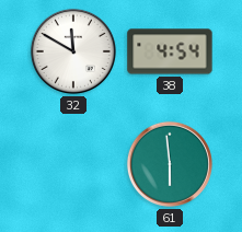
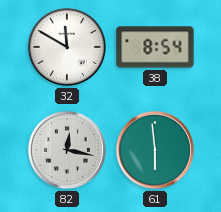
38: 4:54 -> 8:54
82: none -> 12:17
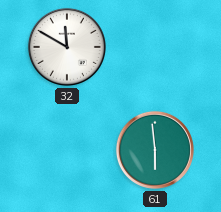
38: 8:54 -> none
82: 12:17 -> none
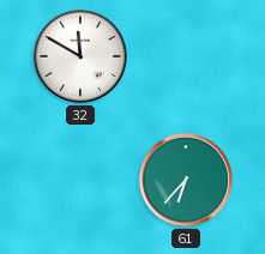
61: 5:59 -> 6:37
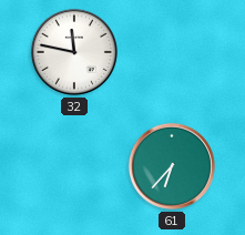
32: 11:50 -> 11:47
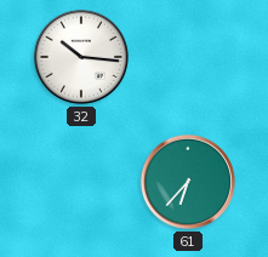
32: 11:47 -> 10:16
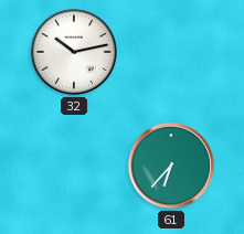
32: 10:16 -> 10:13
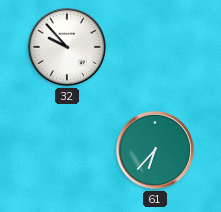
32: 10:13 -> 9:53
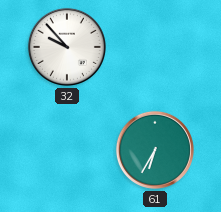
61: 6:37 -> 6:35
